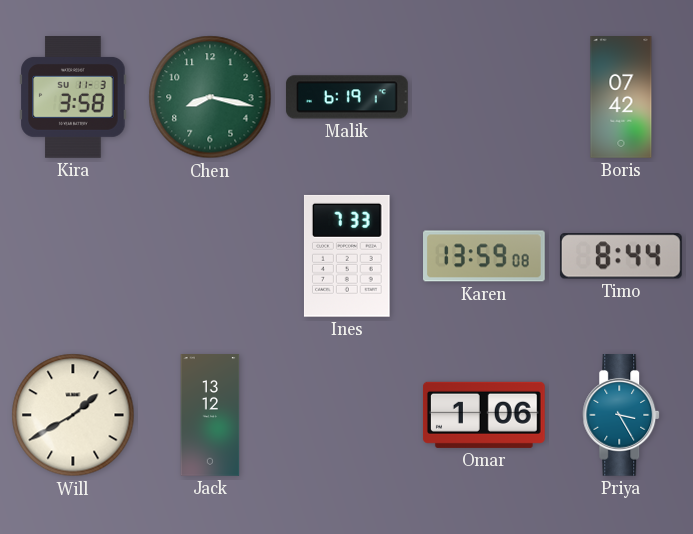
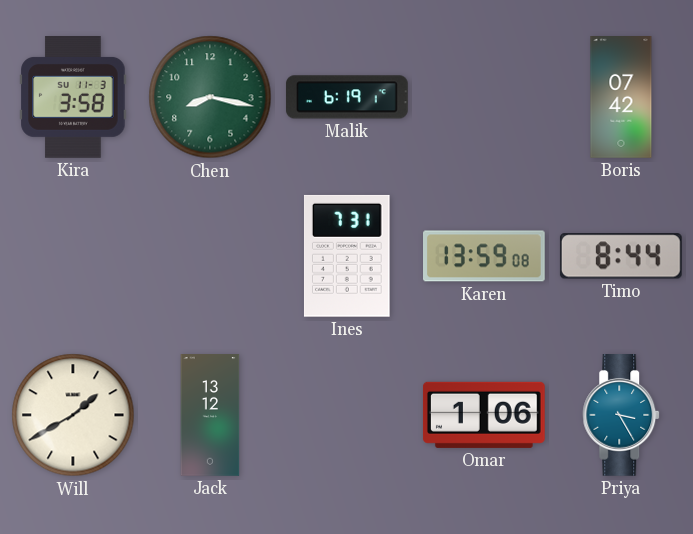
Ines: 7:33 -> 7:31
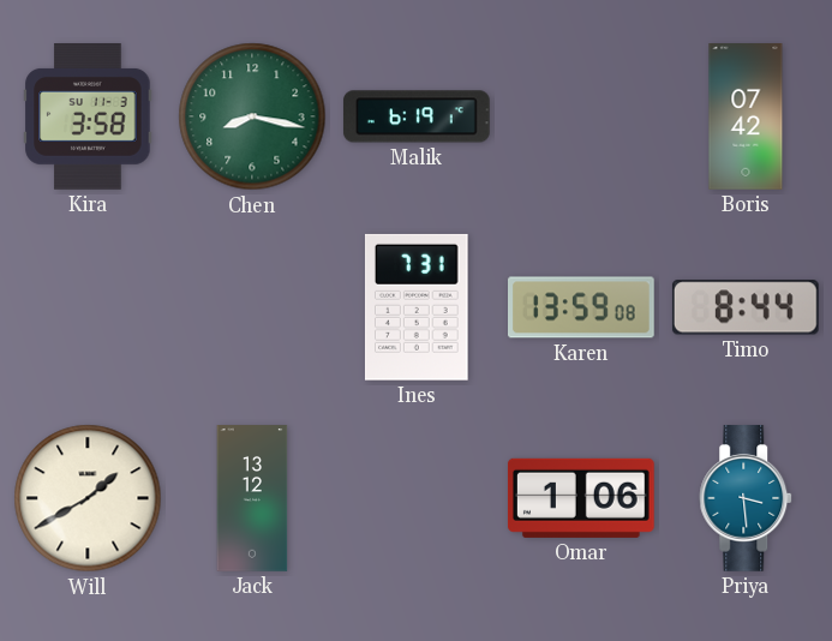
Priya: 3:25 -> 3:29
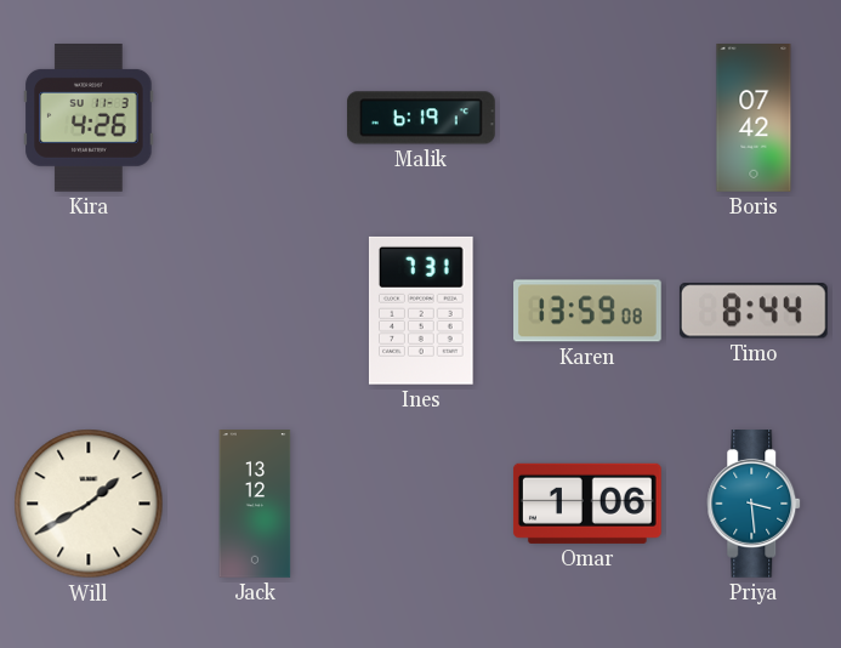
Kira: 3:58 -> 4:26
Chen: 8:17 -> none
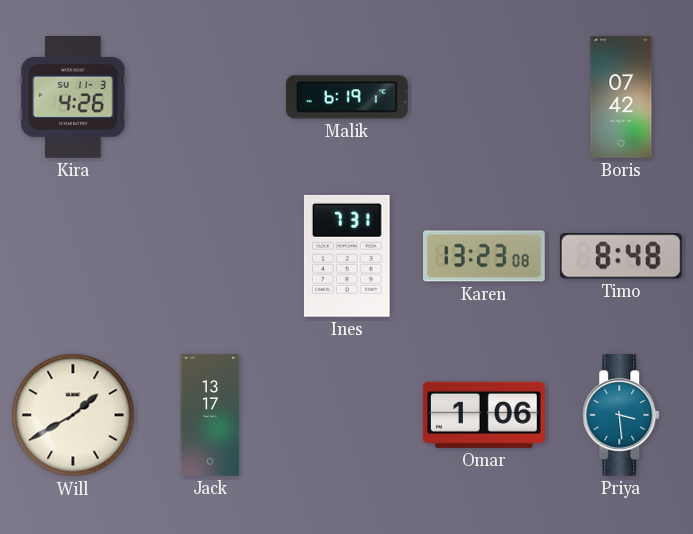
Karen: 13:59 -> 13:23
Timo: 8:44 -> 8:48
Jack: 13:12 -> 13:17
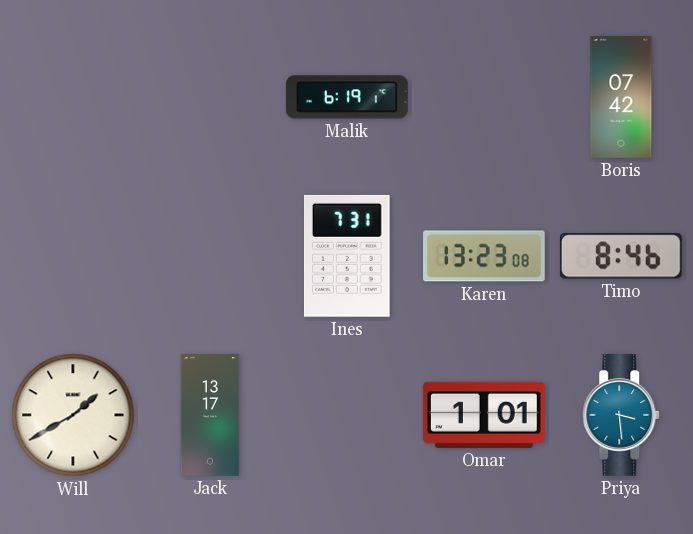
Kira: 4:26 -> none
Timo: 8:48 -> 8:46
Omar: 1:06 -> 1:01
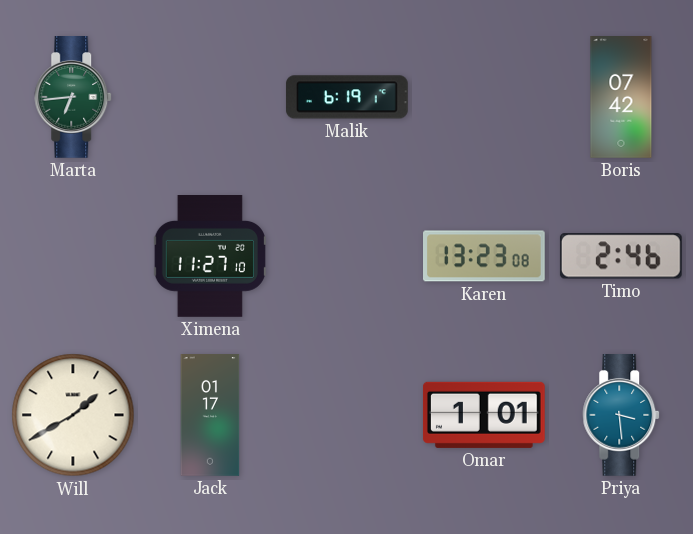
Marta: none -> 6:44
Ximena: none -> 11:27
Ines: 7:31 -> none
Timo: 8:46 -> 2:46
Jack: 13:17 -> 01:17
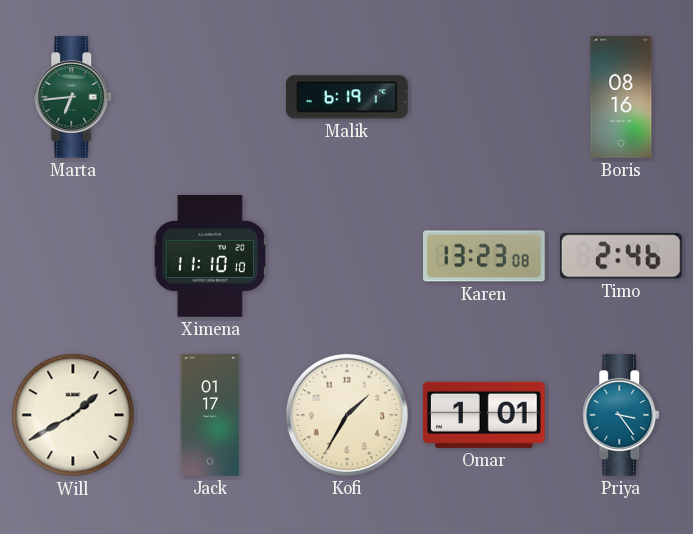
Boris: 07:42 -> 08:16
Ximena: 11:27 -> 11:10
Kofi: none -> 1:35
Priya: 3:29 -> 3:24
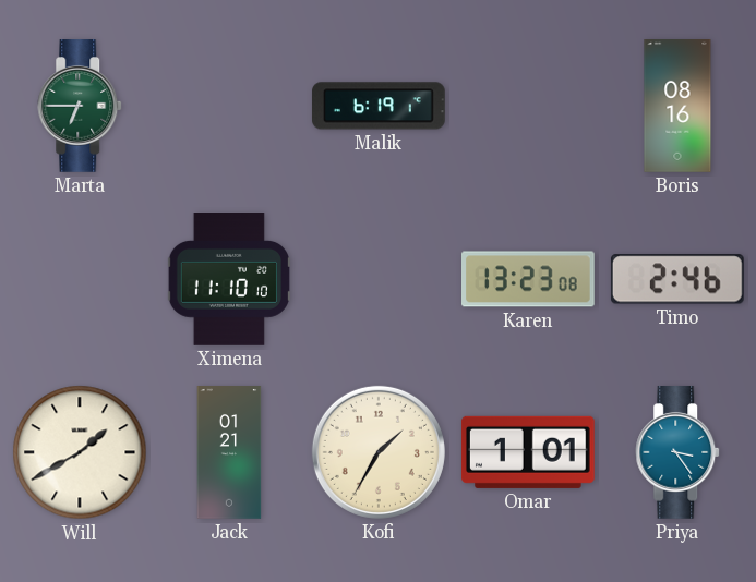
Marta: 6:44 -> 6:45
Jack: 01:17 -> 01:21
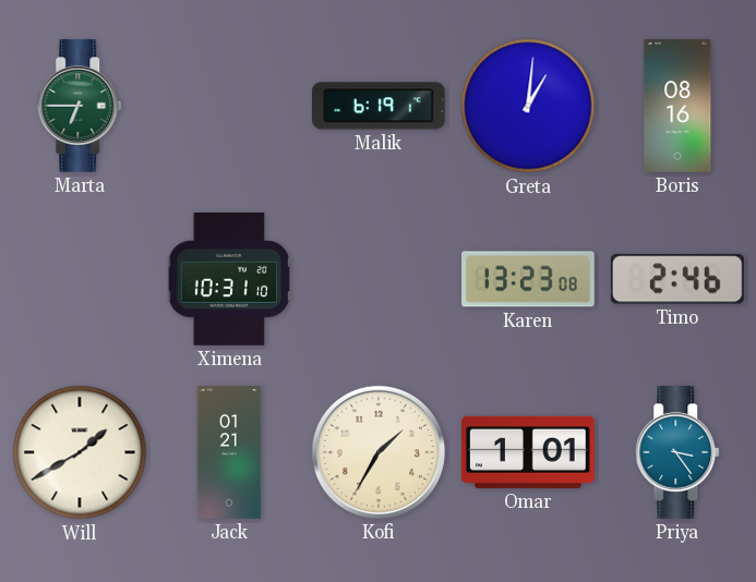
Greta: none -> 1:01
Ximena: 11:10 -> 10:31
